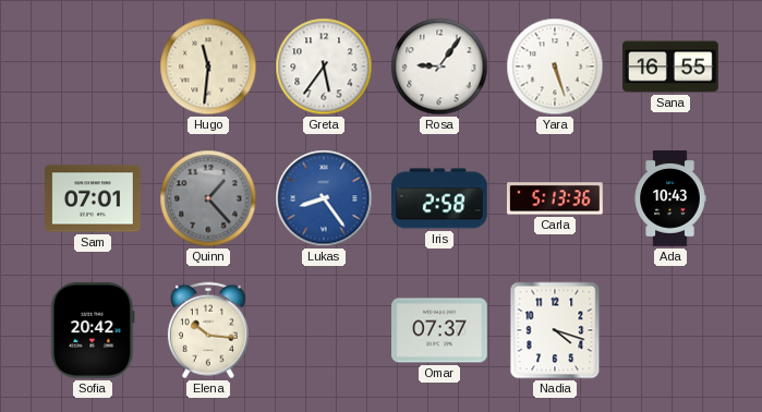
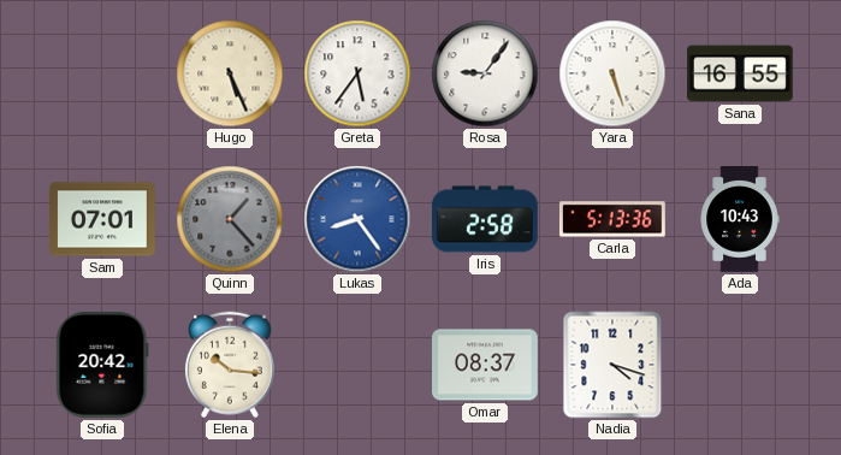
Hugo: 11:31 -> 5:26
Omar: 07:37 -> 08:37
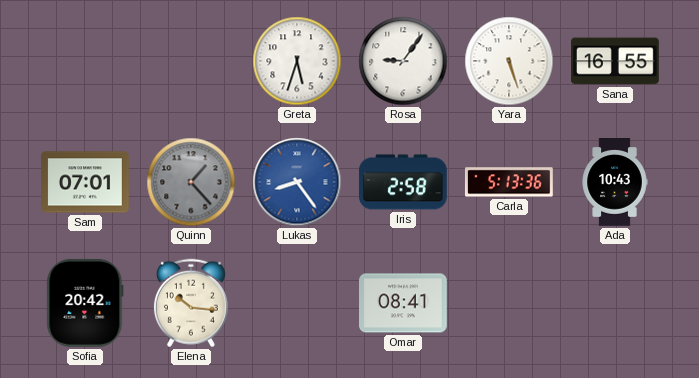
Hugo: 5:26 -> none
Greta: 5:36 -> 5:33
Omar: 08:37 -> 08:41
Nadia: 4:18 -> none
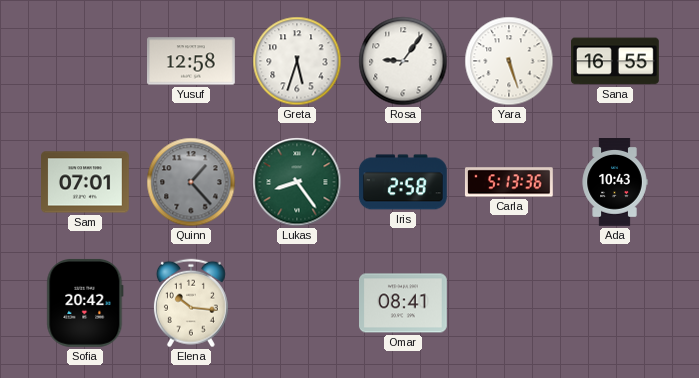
Yusuf: none -> 12:58
Lukas dial: blue -> green
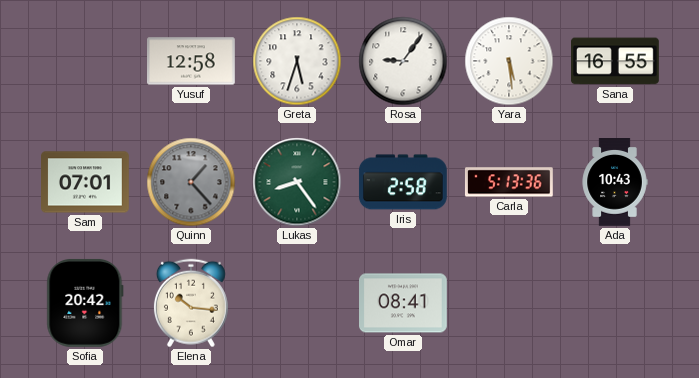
Yara: 5:27 -> 5:29
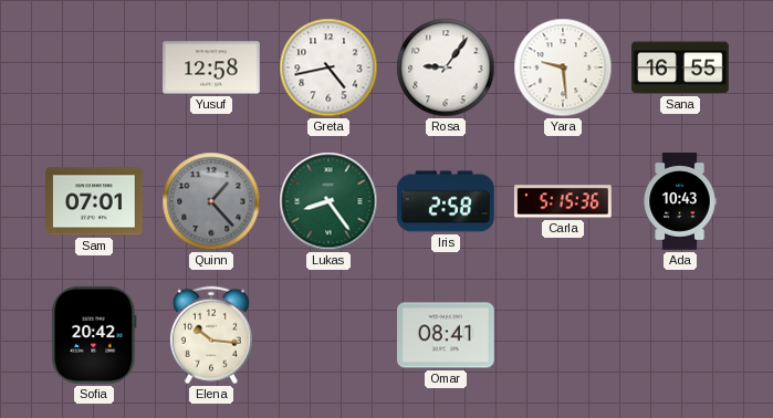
Greta: 5:33 -> 4:43
Yara: 5:29 -> 9:29
Carla: 5:13 -> 5:15
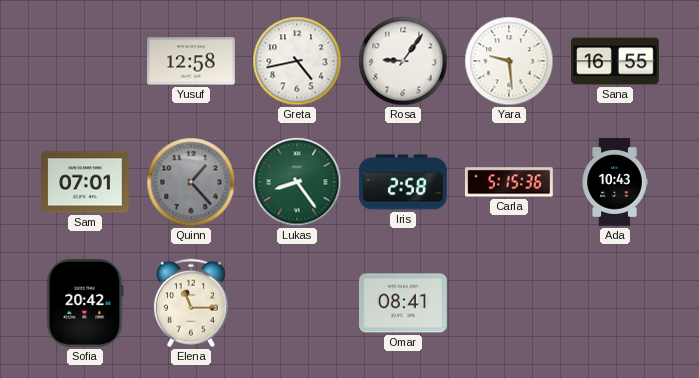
Elena: 10:16 -> 11:15
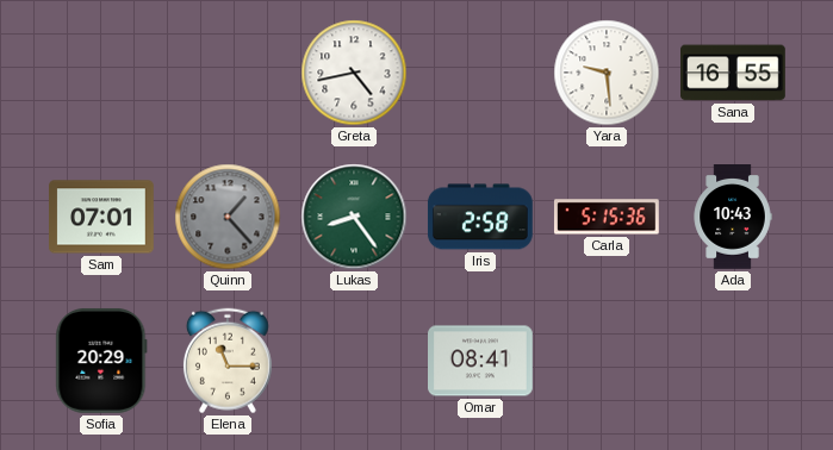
Yusuf: 12:58 -> none
Rosa: 9:06 -> none
Sofia: 20:42 -> 20:29
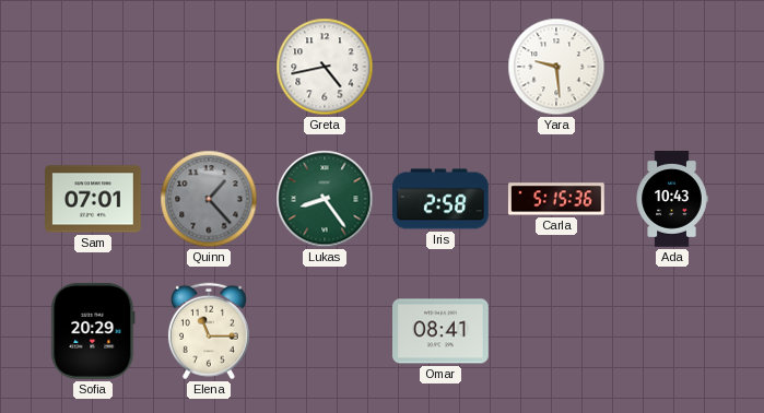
Sana: 16:55 -> none
